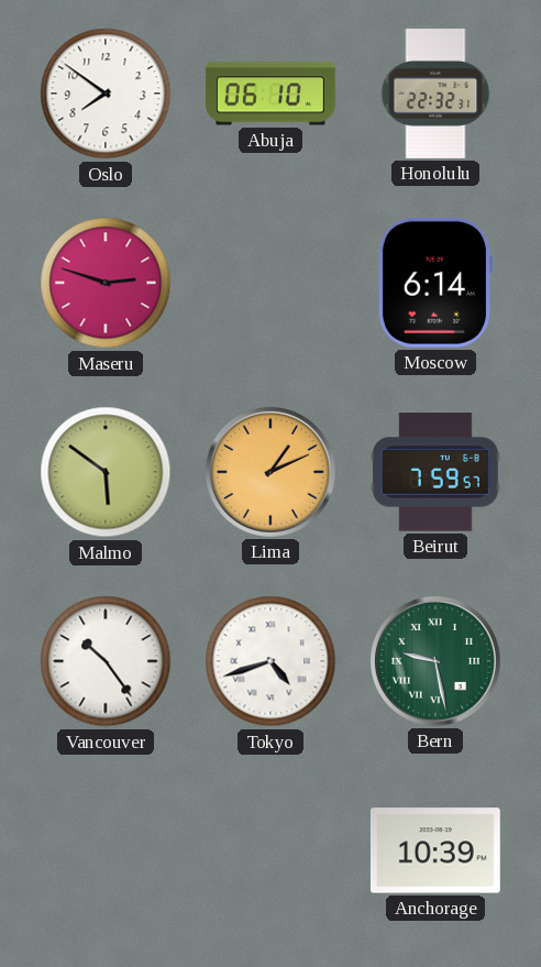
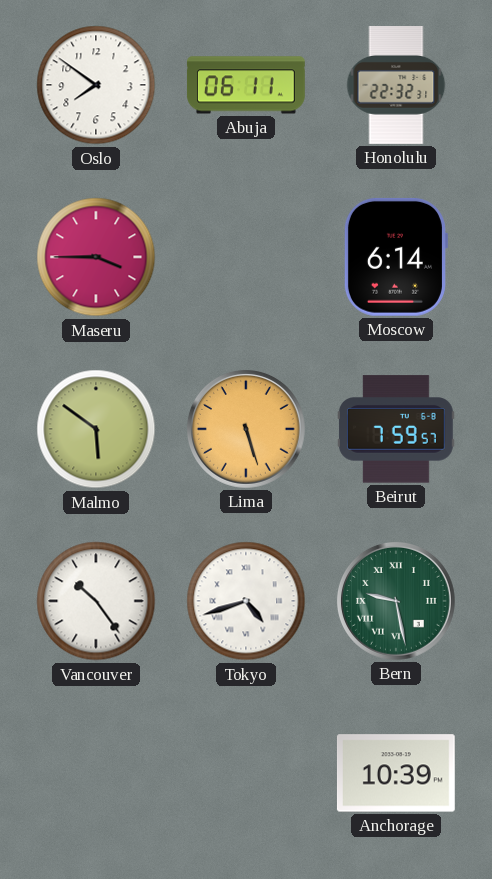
Abuja: 06:10 -> 06:11
Maseru: 2:48 -> 3:45
Lima: 1:11 -> 5:27
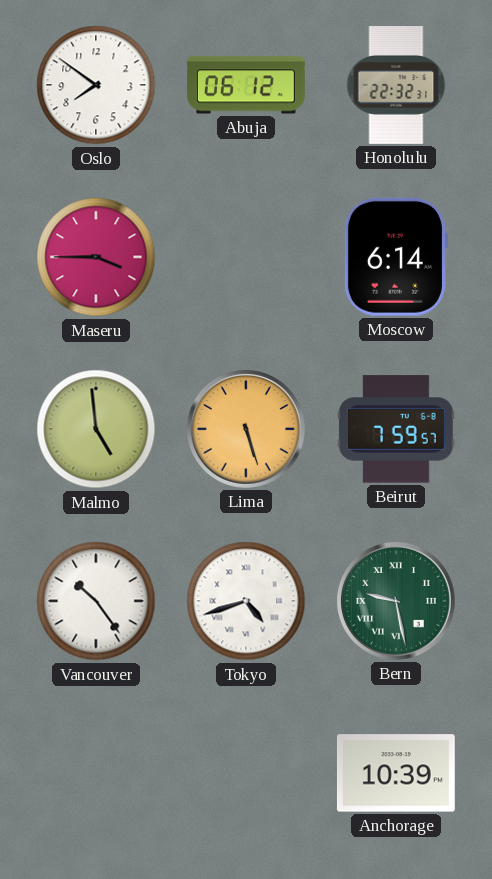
Abuja: 06:11 -> 06:12
Malmo: 5:51 -> 4:59
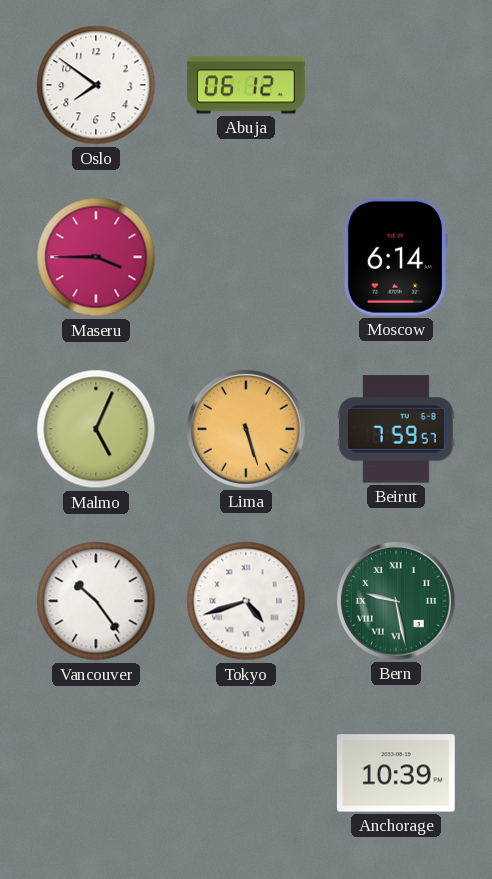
Honolulu: 22:32 -> none
Malmo: 4:59 -> 5:04
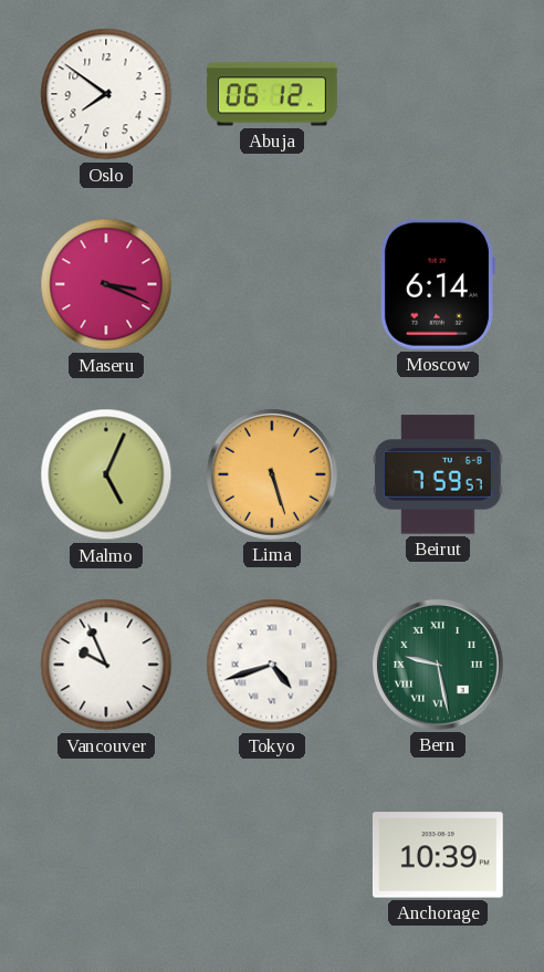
Maseru: 3:45 -> 3:19
Vancouver: 10:24 -> 9:56
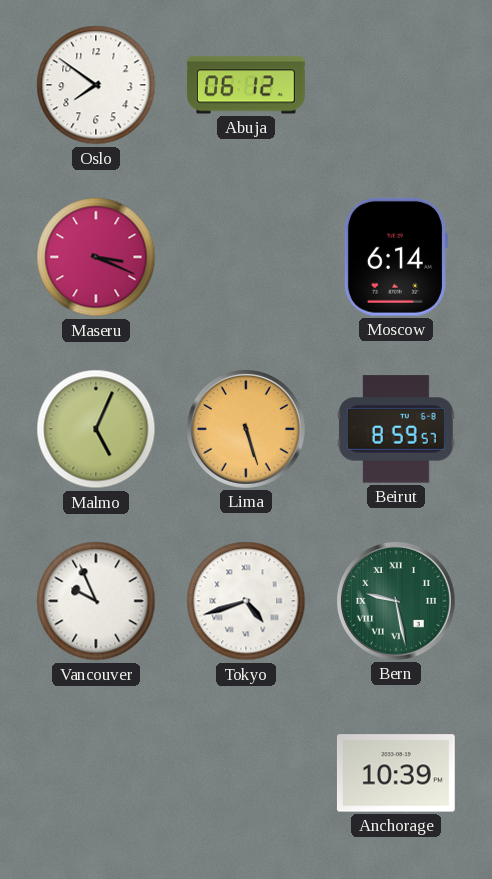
Beirut: 7:59 -> 8:59
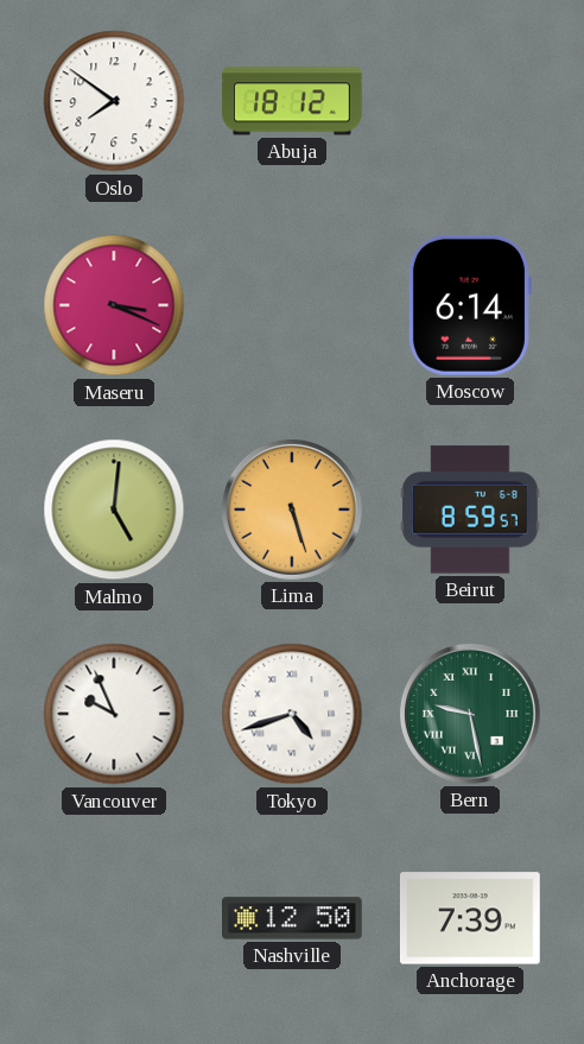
Abuja: 06:12 -> 18:12
Malmo: 5:04 -> 5:01
Nashville: none -> 12:50
Anchorage: 10:39 -> 7:39
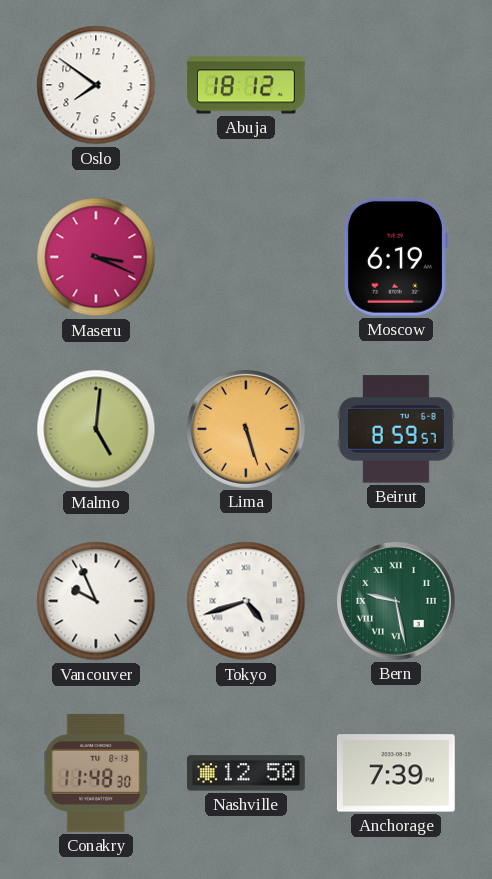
Moscow: 6:14 -> 6:19
Conakry: none -> 11:48
